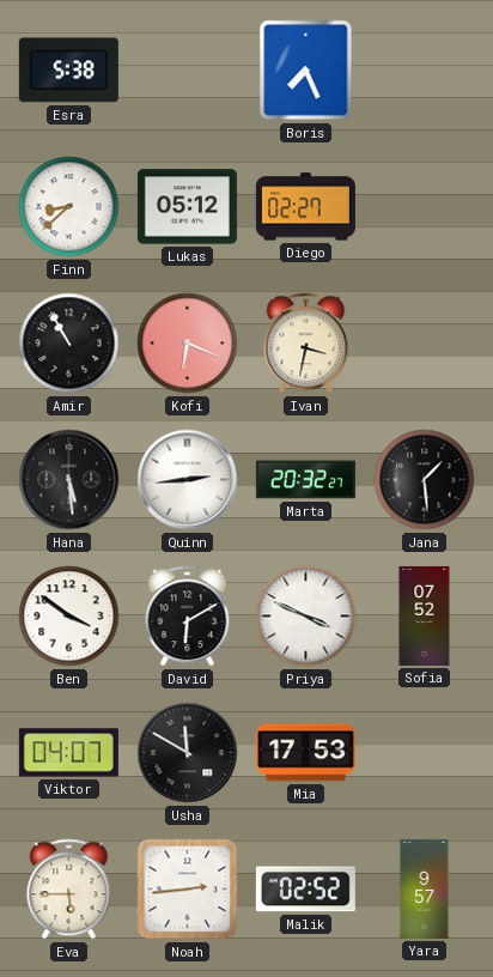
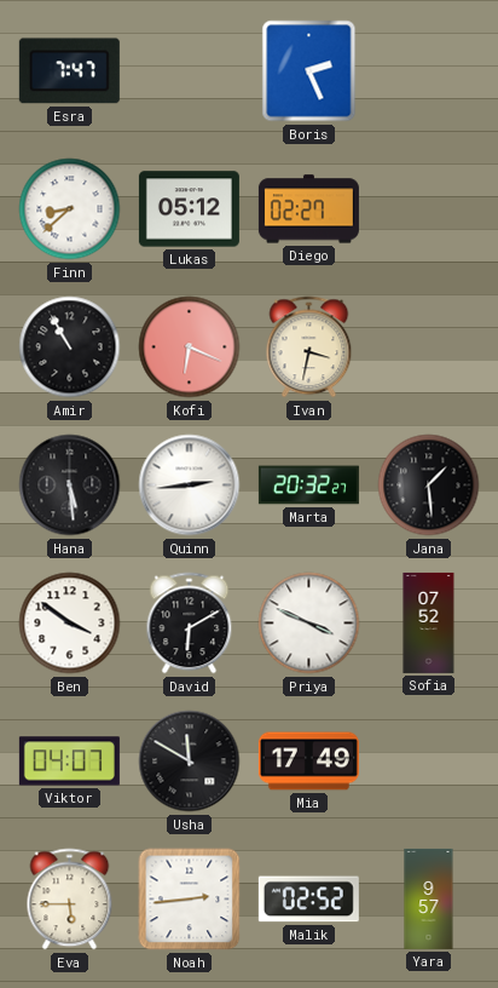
Esra: 5:38 -> 7:47
Boris: 7:26 -> 2:26
Mia: 17:53 -> 17:49
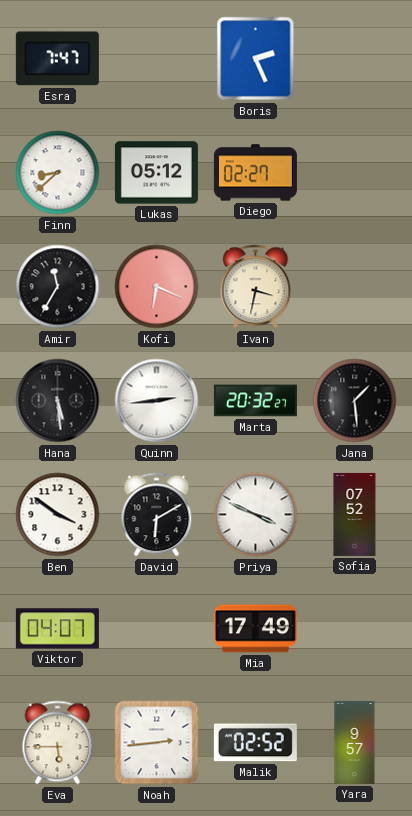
Amir: 10:55 -> 11:35
Usha: 11:50 -> none
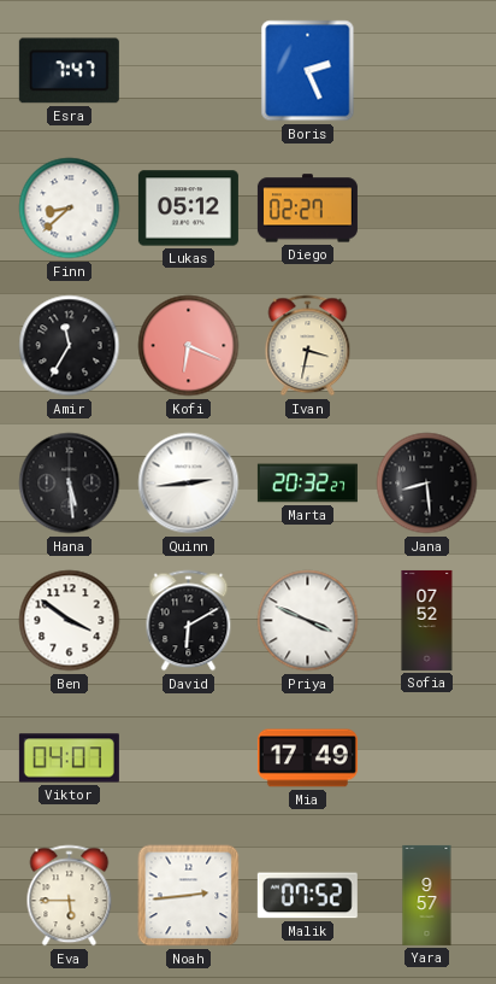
Jana: 1:29 -> 8:29
Malik: 02:52 -> 07:52
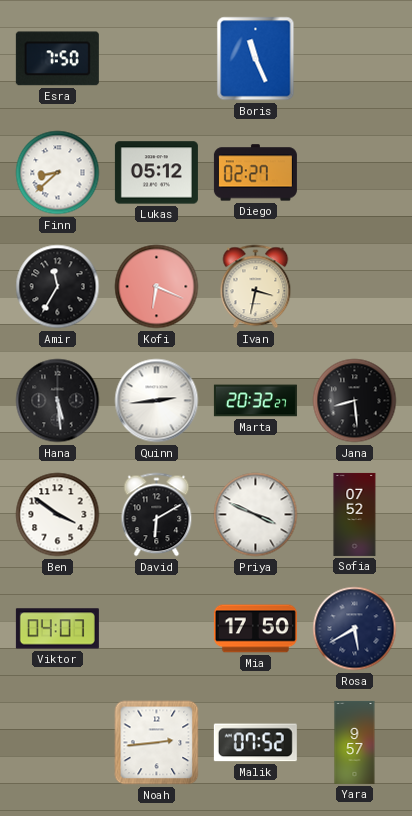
Esra: 7:47 -> 7:50
Boris: 2:26 -> 11:26
Mia: 17:49 -> 17:50
Rosa: none -> 5:40
Eva: 5:45 -> none
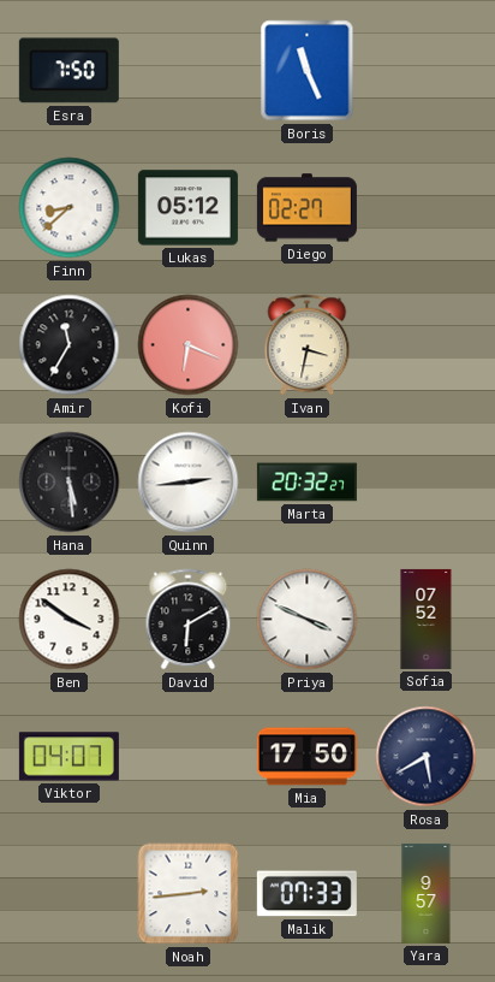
Jana: 8:29 -> none
Malik: 07:52 -> 07:33
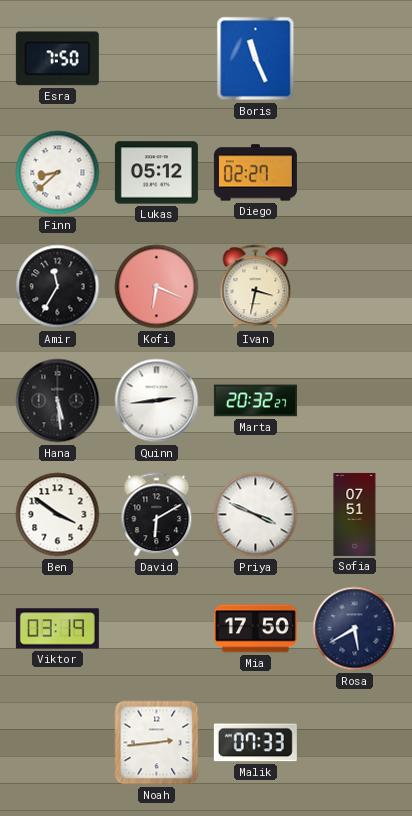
Sofia: 07:52 -> 07:51
Viktor: 04:07 -> 03:19
Yara: 9:57 -> none
